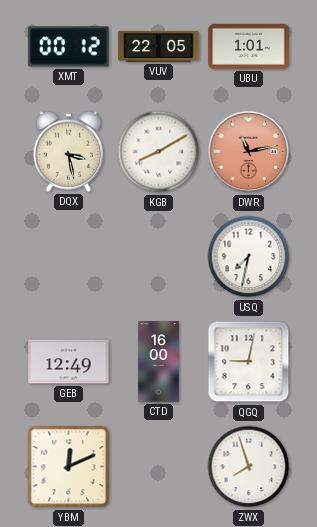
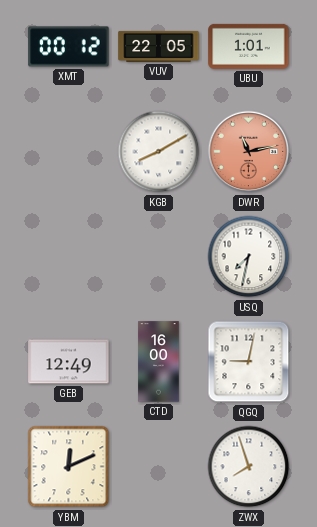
DQX: 3:28 -> none
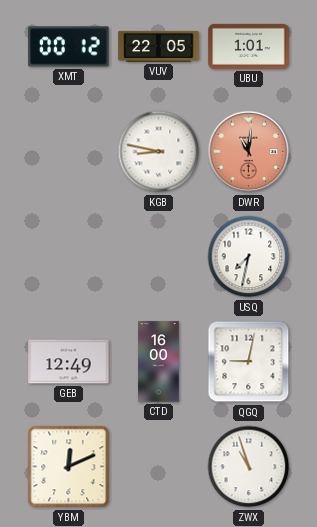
KGB: 8:10 -> 8:47
DWR: 11:13 -> 11:01
ZWX: 7:57 -> 10:57
